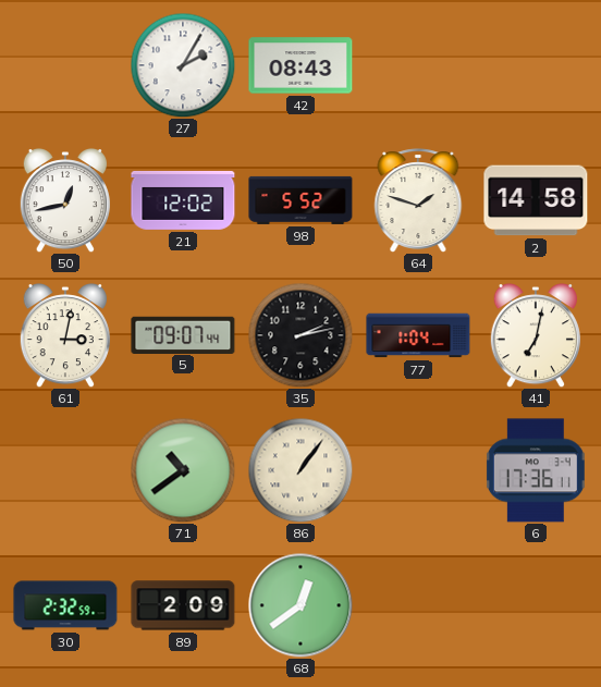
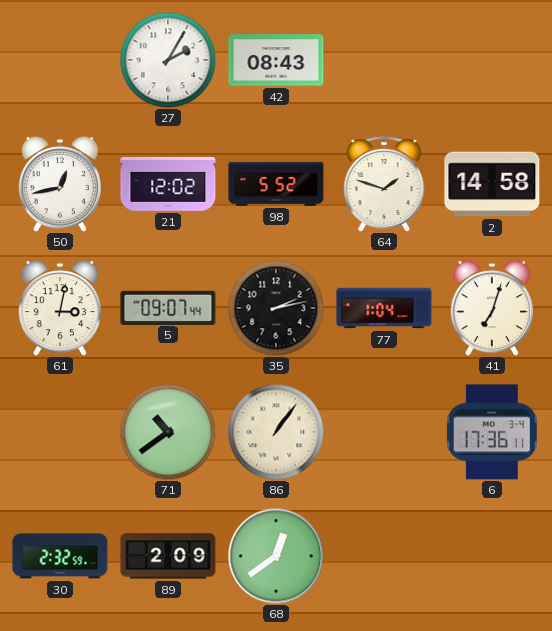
41: 7:02 -> 7:03
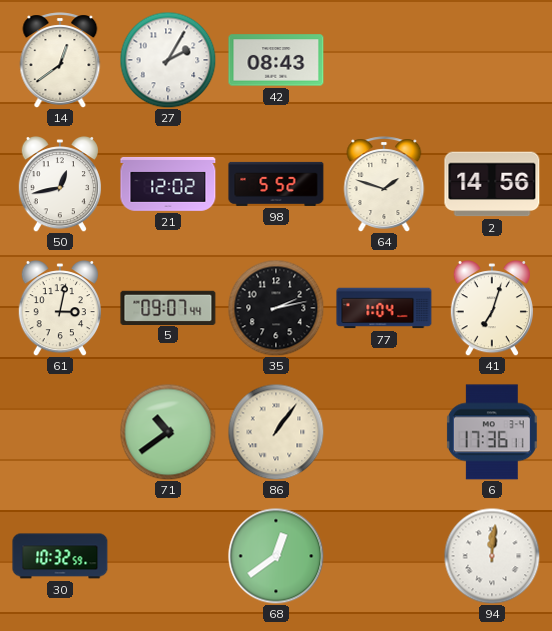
14: none -> 12:39
2: 14:58 -> 14:56
30: 2:32 -> 10:32
89: 2:09 -> none
94: none -> 12:01
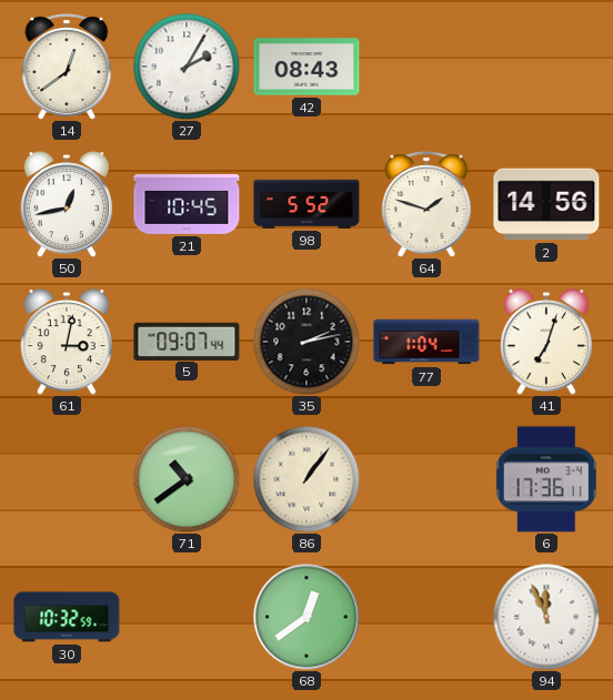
21: 12:02 -> 10:45
94: 12:01 -> 11:56
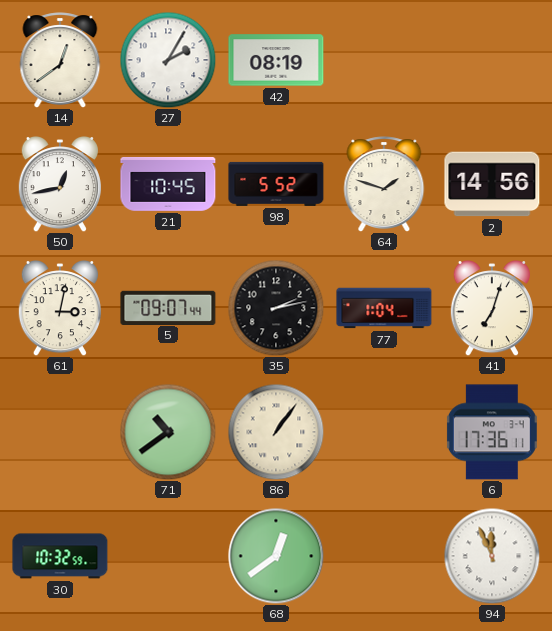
42: 08:43 -> 08:19
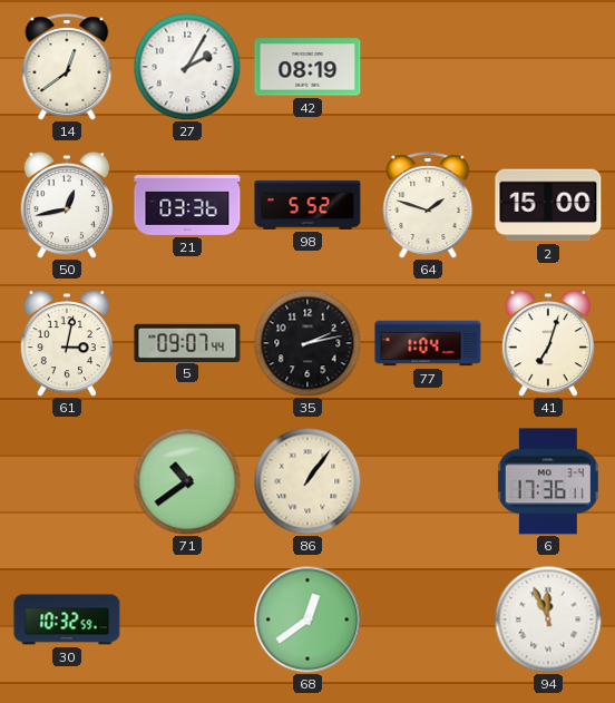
21: 10:45 -> 03:36
2: 14:56 -> 15:00
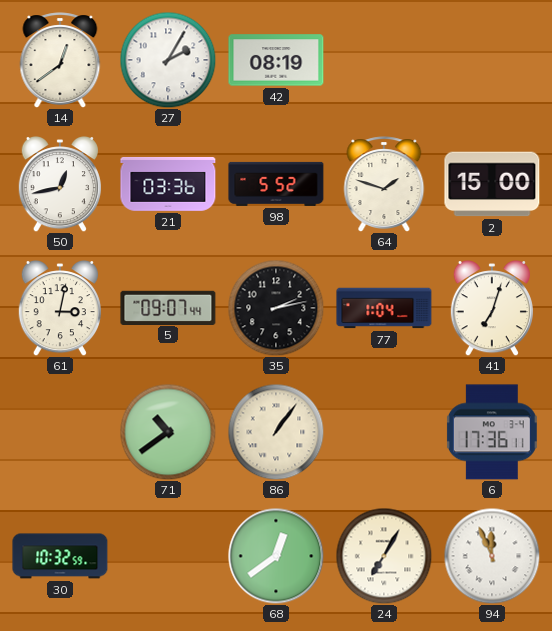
24: none -> 7:05
